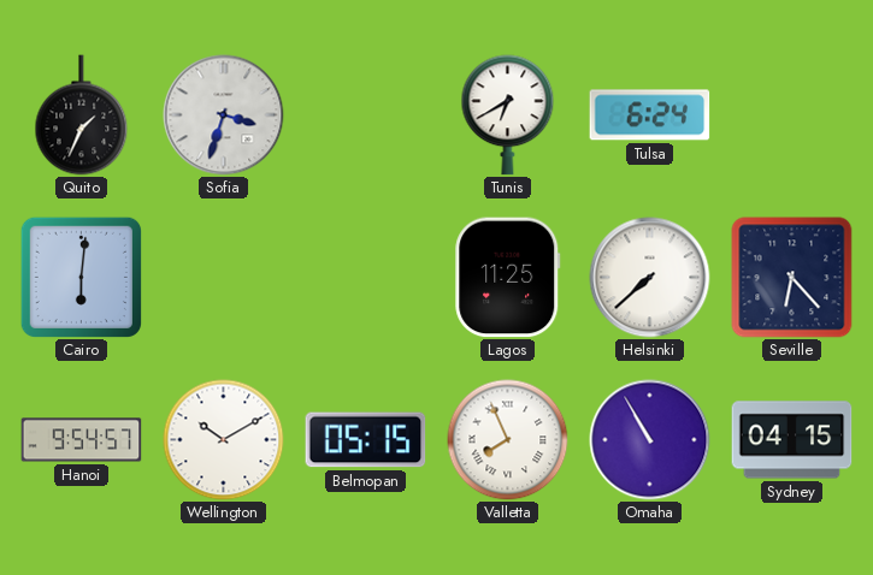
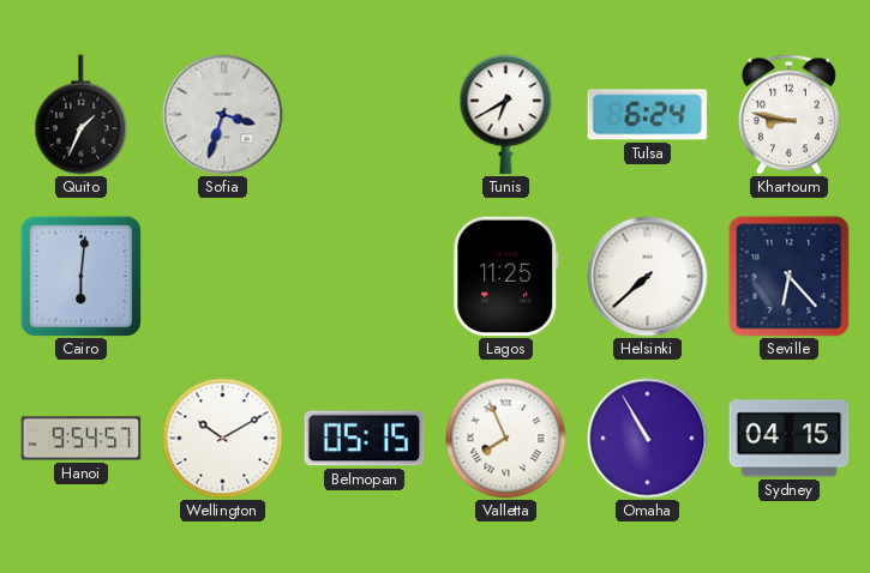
Khartoum: none -> 8:47
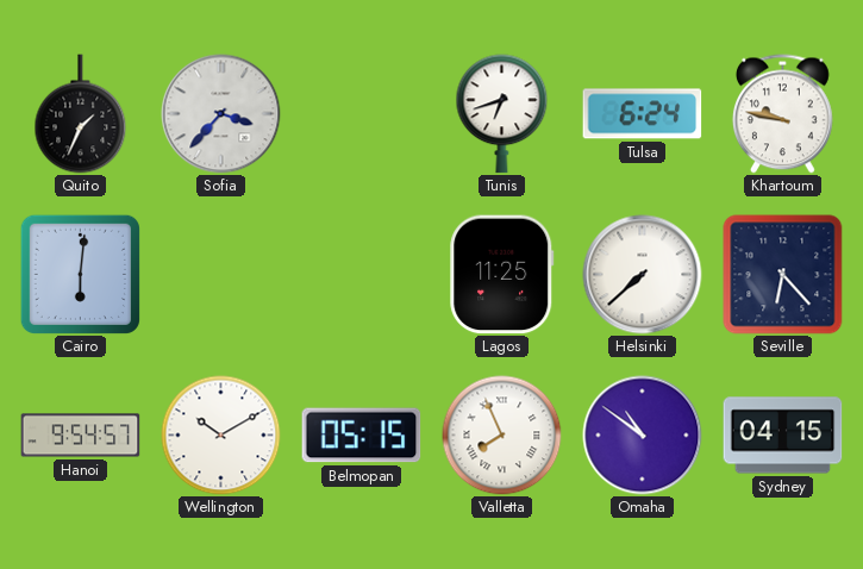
Sofia: 3:33 -> 3:37
Tunis: 6:40 -> 6:42
Khartoum: 8:47 -> 9:47
Omaha: 10:55 -> 10:51
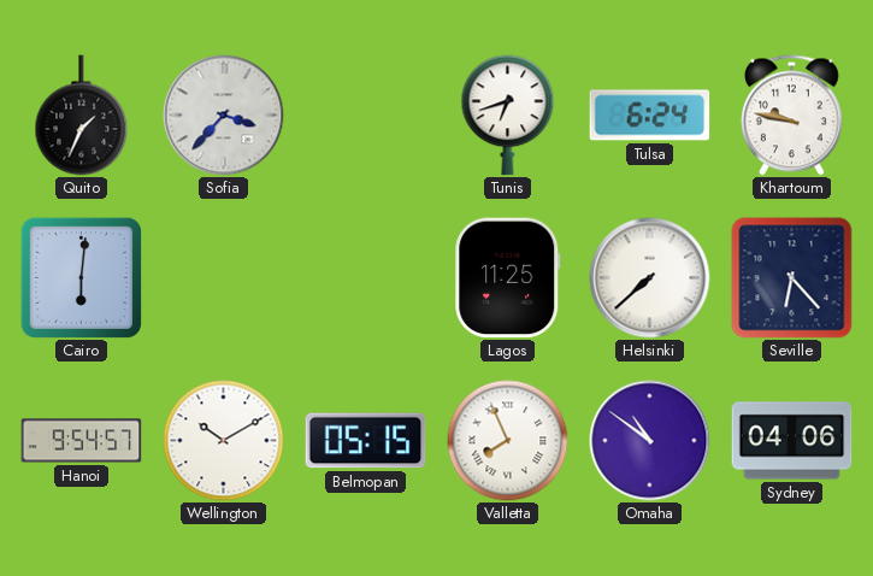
Sydney: 04:15 -> 04:06
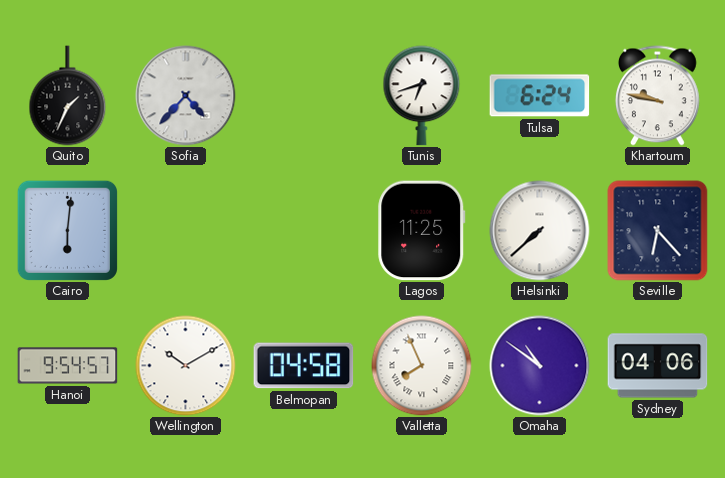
Sofia: 3:37 -> 4:37
Belmopan: 05:15 -> 04:58
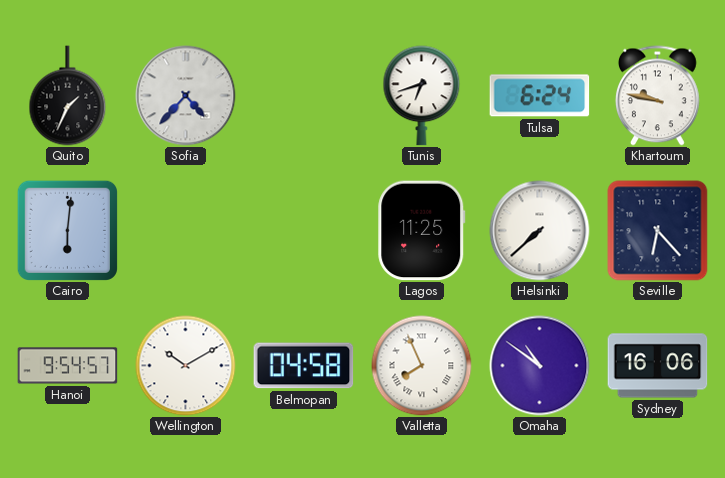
Sydney: 04:06 -> 16:06
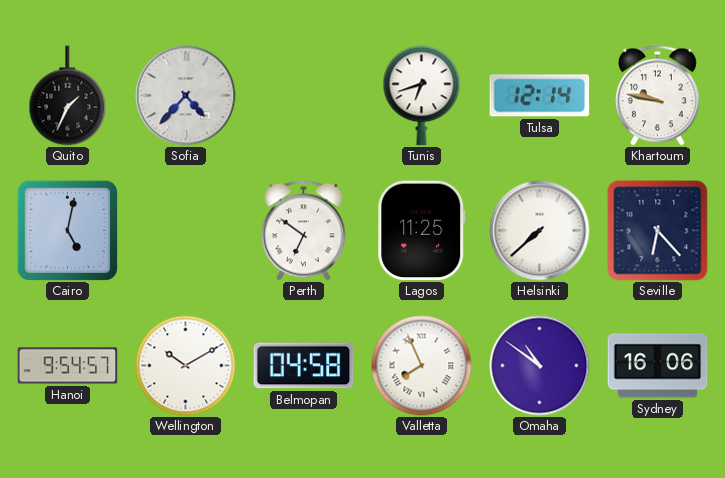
Tulsa: 6:24 -> 12:14
Cairo: 6:01 -> 5:02
Perth: none -> 6:51
